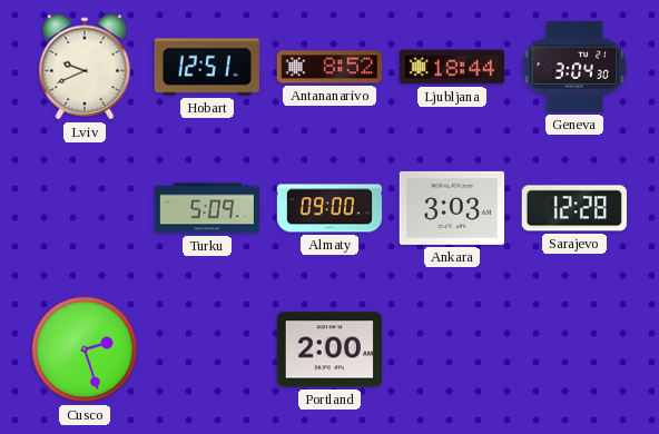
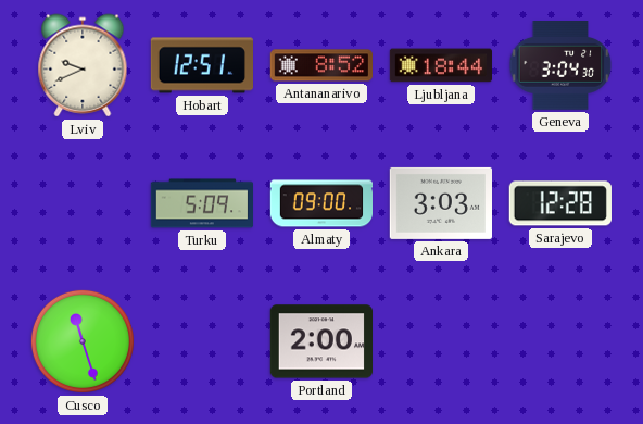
Cusco: 2:27 -> 11:27
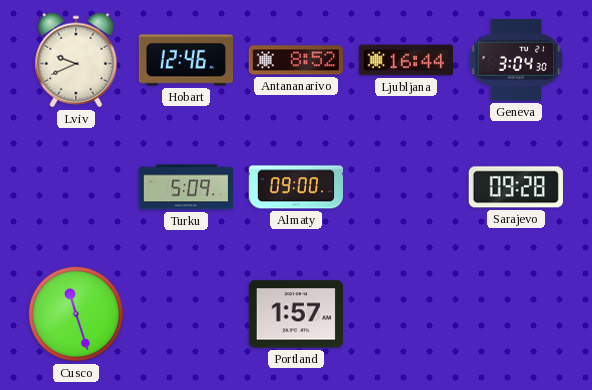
Hobart: 12:51 -> 12:46
Ljubljana: 18:44 -> 16:44
Ankara: 3:03 -> none
Sarajevo: 12:28 -> 09:28
Portland: 2:00 -> 1:57
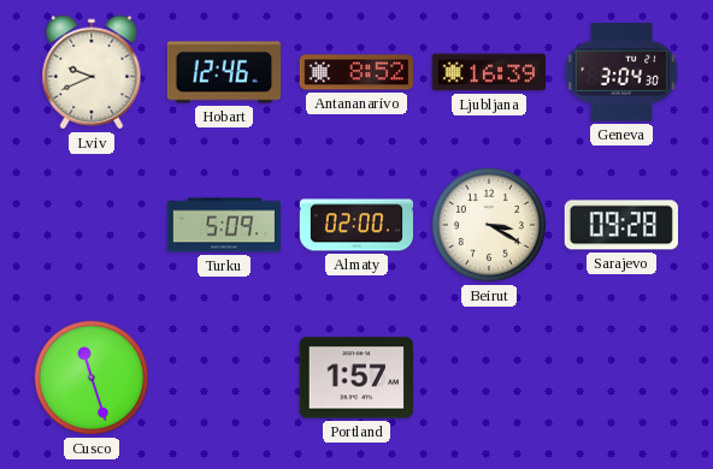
Ljubljana: 16:44 -> 16:39
Almaty: 09:00 -> 02:00
Beirut: none -> 3:20
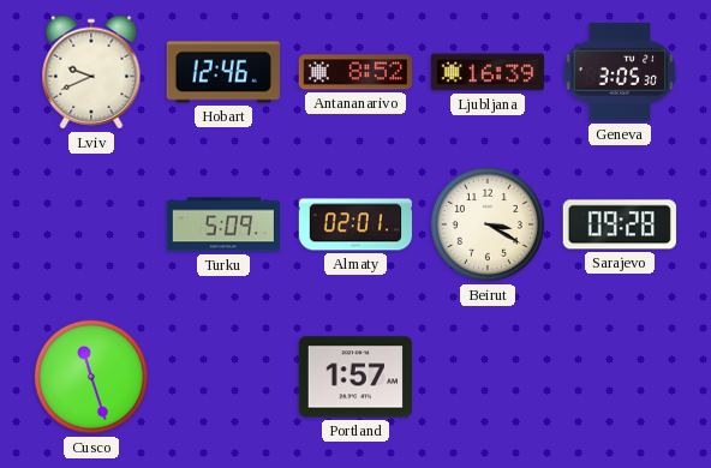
Geneva: 3:04 -> 3:05
Almaty: 02:00 -> 02:01
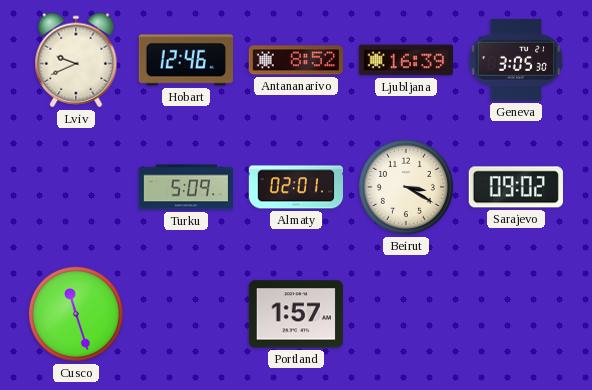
Sarajevo: 09:28 -> 09:02
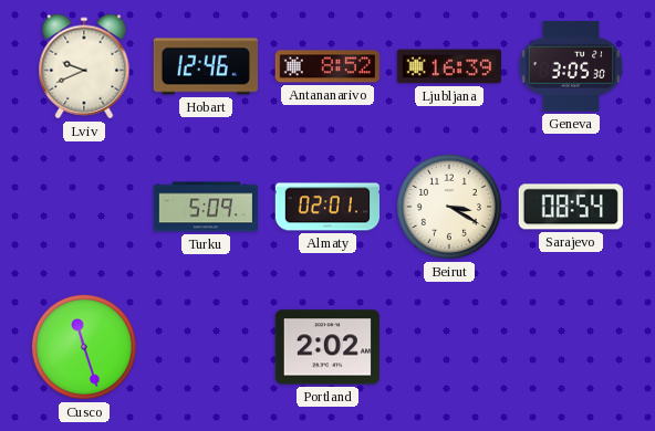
Sarajevo: 09:02 -> 08:54
Portland: 1:57 -> 2:02
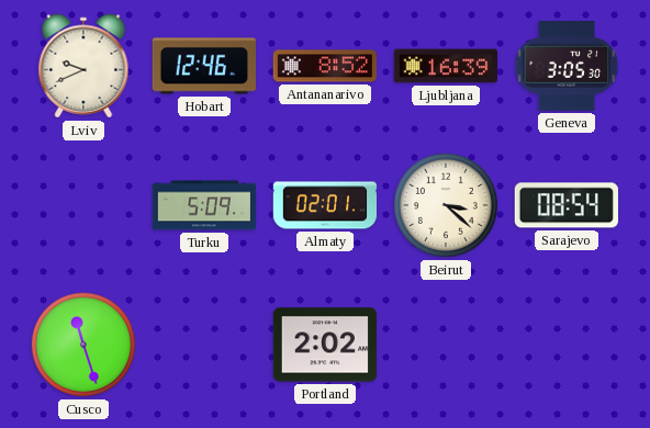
Beirut: 3:20 -> 3:22
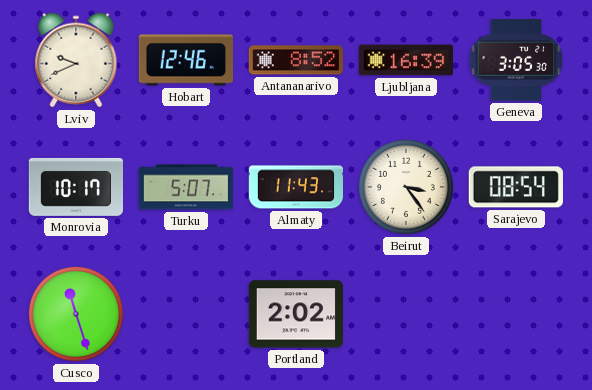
Monrovia: none -> 10:17
Turku: 5:09 -> 5:07
Almaty: 02:01 -> 11:43
Beirut: 3:22 -> 3:24
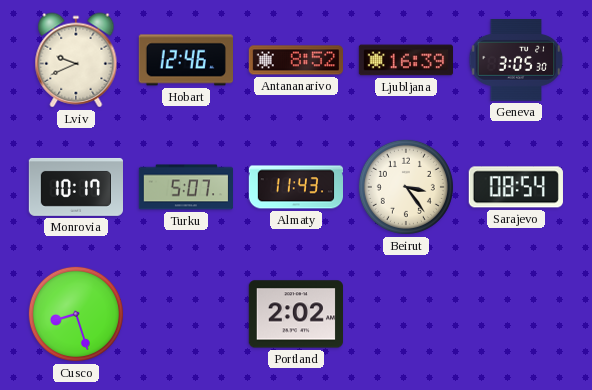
Cusco: 11:27 -> 8:27
